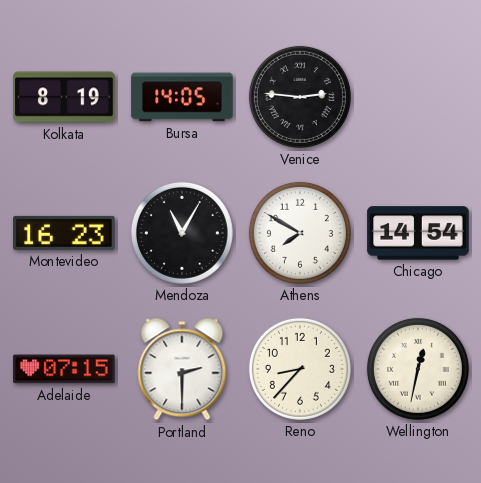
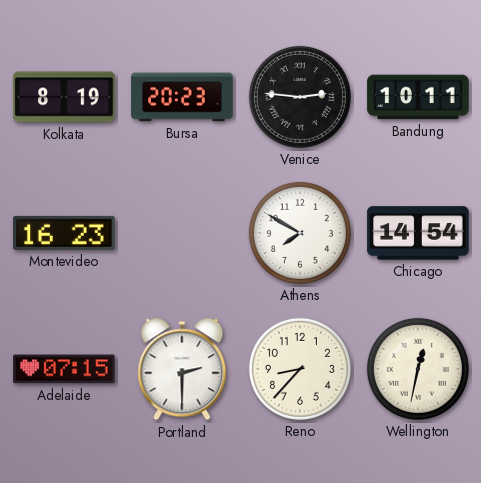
Bursa: 14:05 -> 20:23
Bandung: none -> 10:11
Mendoza: 11:05 -> none
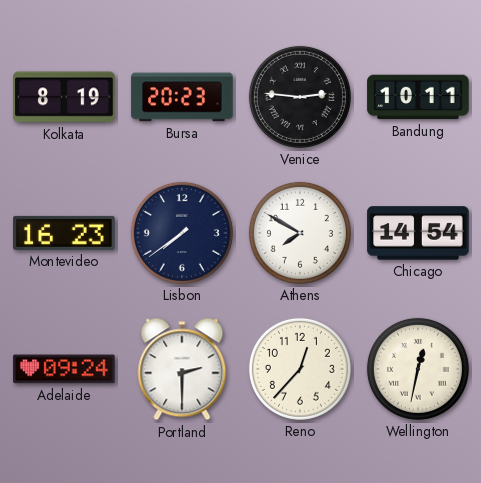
Lisbon: none -> 7:39
Adelaide: 07:15 -> 09:24
Reno: 8:37 -> 12:37
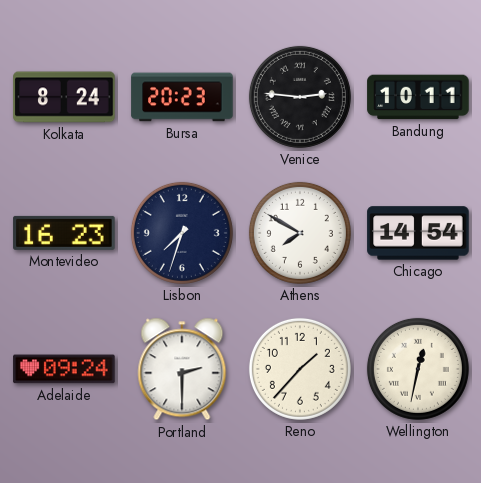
Kolkata: 8:19 -> 8:24
Lisbon: 7:39 -> 7:33
Reno: 12:37 -> 1:37
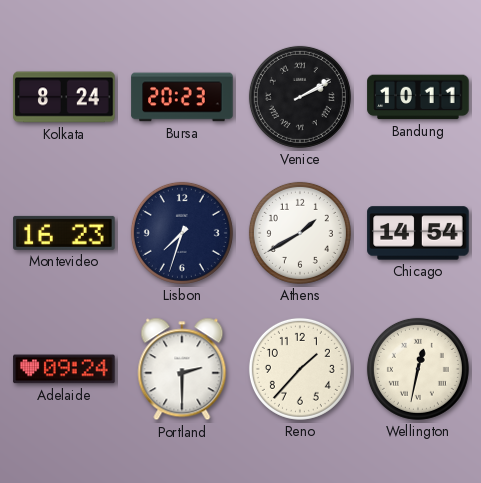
Venice: 2:46 -> 2:10
Athens: 7:50 -> 1:40
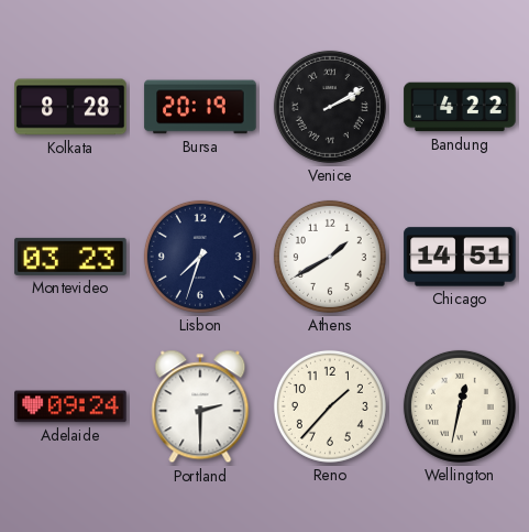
Kolkata: 8:24 -> 8:28
Bursa: 20:23 -> 20:19
Bandung: 10:11 -> 4:22
Montevideo: 16:23 -> 03:23
Chicago: 14:54 -> 14:51
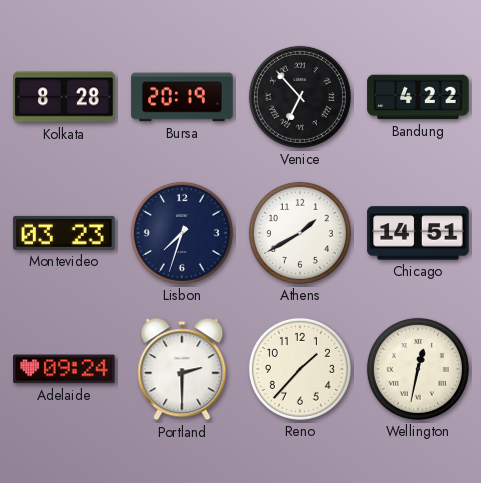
Venice: 2:10 -> 6:53
